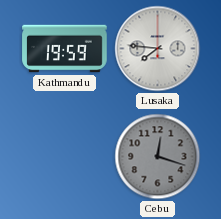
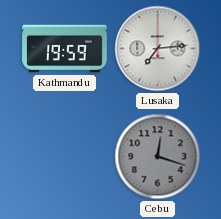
Lusaka: 7:46 -> 7:14
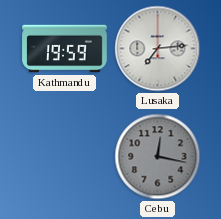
Cebu: 12:18 -> 12:17
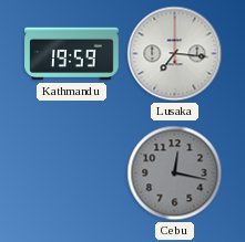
Lusaka: 7:14 -> 7:16
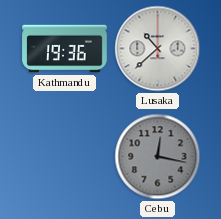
Kathmandu: 19:59 -> 19:36
Lusaka: 7:16 -> 10:38
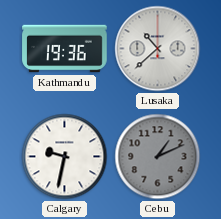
Calgary: none -> 9:32
Cebu: 12:17 -> 1:11
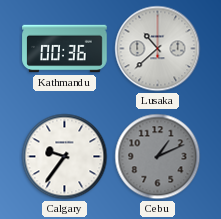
Kathmandu: 19:36 -> 00:36
Calgary: 9:32 -> 9:36
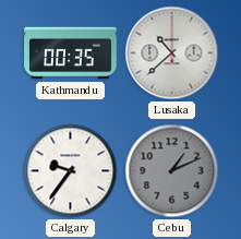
Kathmandu: 00:36 -> 00:35
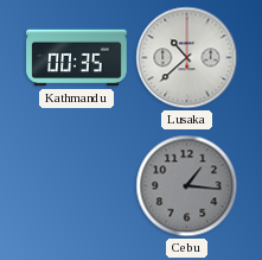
Calgary: 9:36 -> none
Cebu: 1:11 -> 1:16
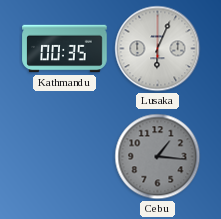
Lusaka: 10:38 -> 6:04
